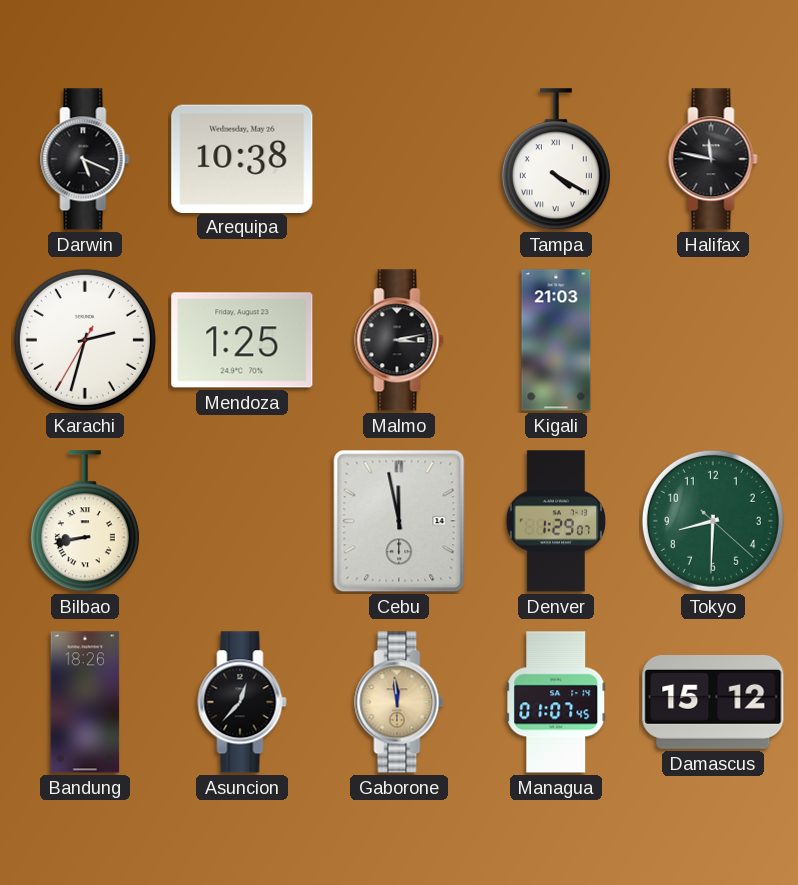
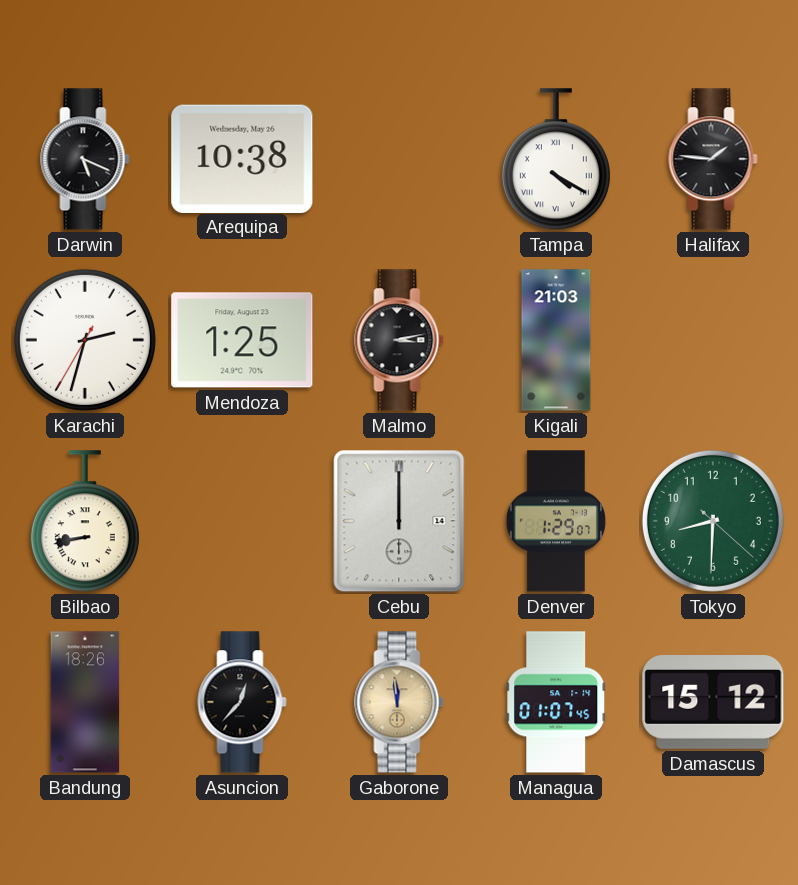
Halifax: 11:47 -> 1:46
Cebu: 11:58 -> 12:00
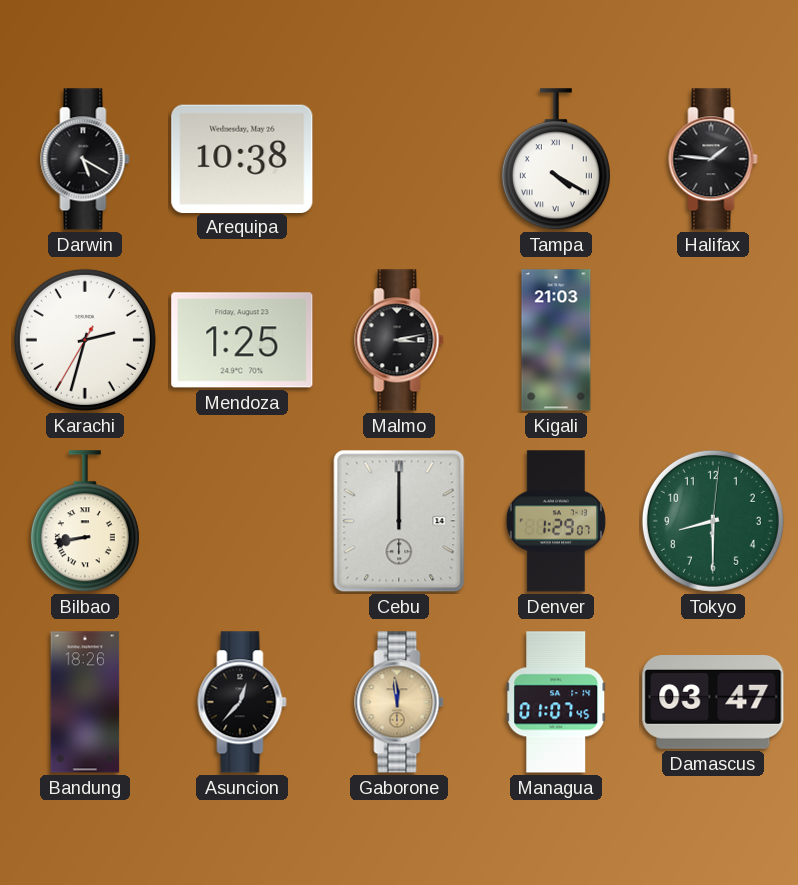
Darwin: 5:19 -> 5:20
Tokyo: 8:30:22 -> 8:30:01
Damascus: 15:12 -> 03:47
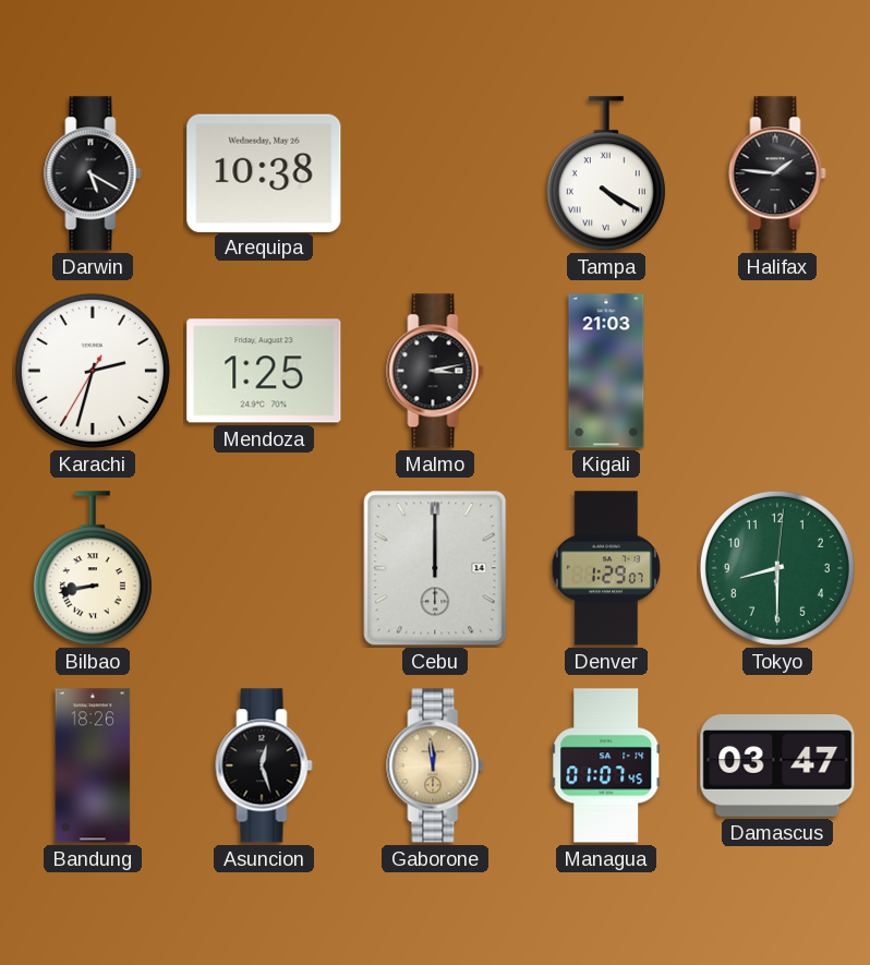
Asuncion: 12:37 -> 12:27
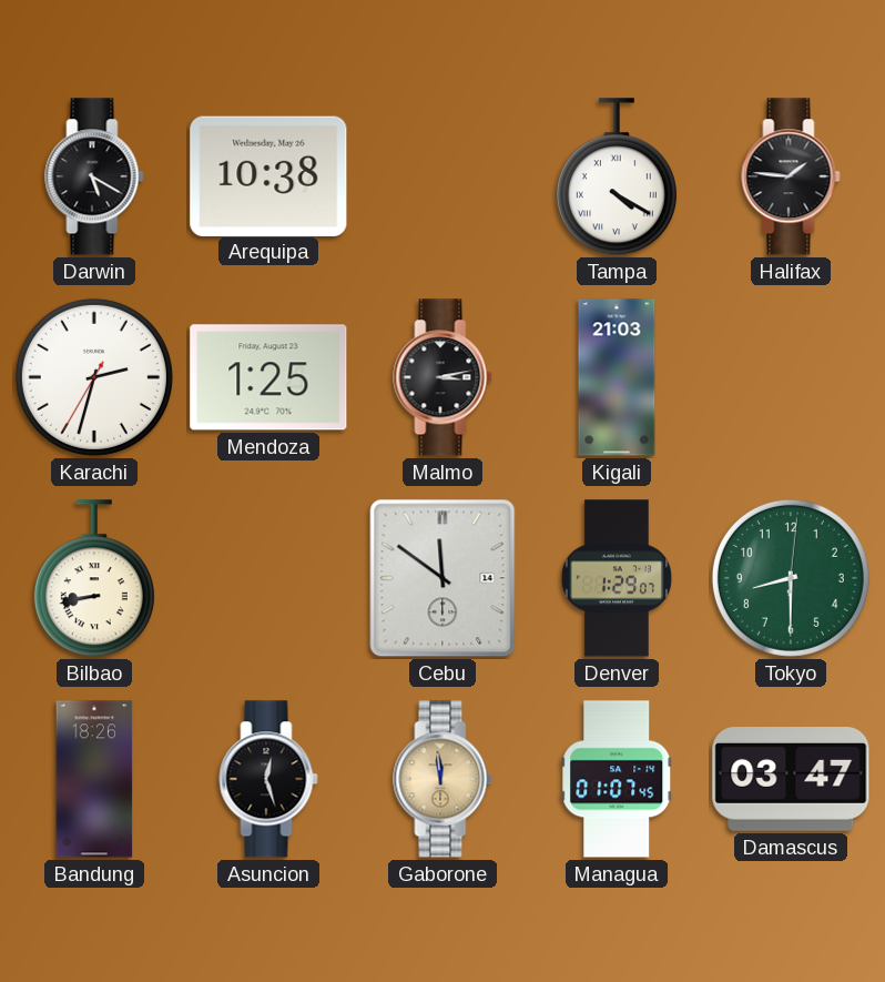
Cebu: 12:00 -> 11:51
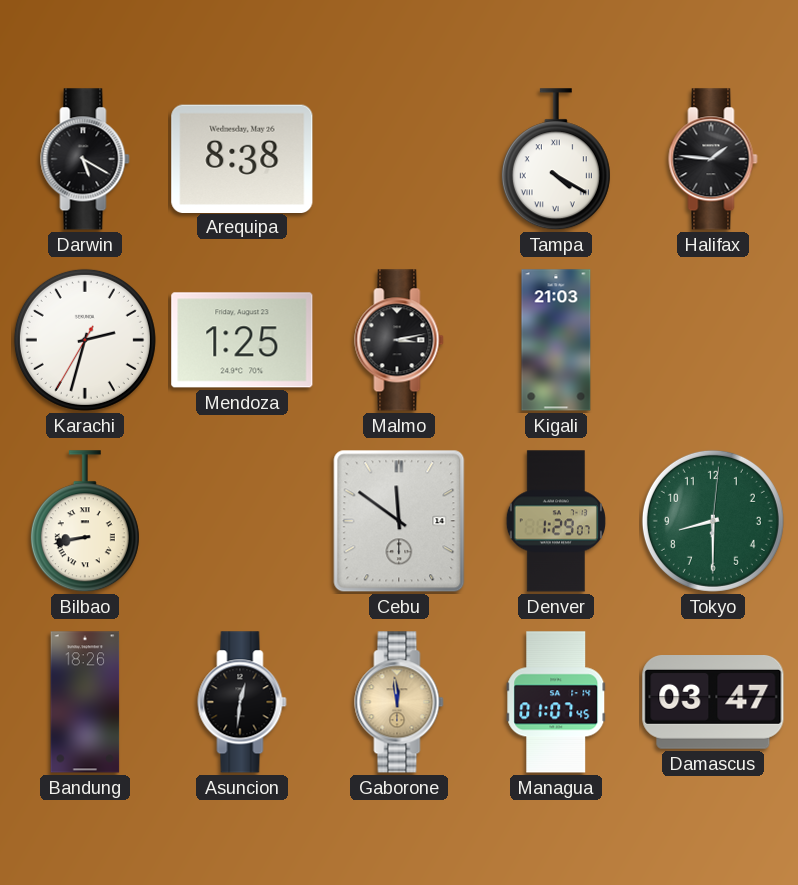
Arequipa: 10:38 -> 8:38
Asuncion: 12:27 -> 12:31
